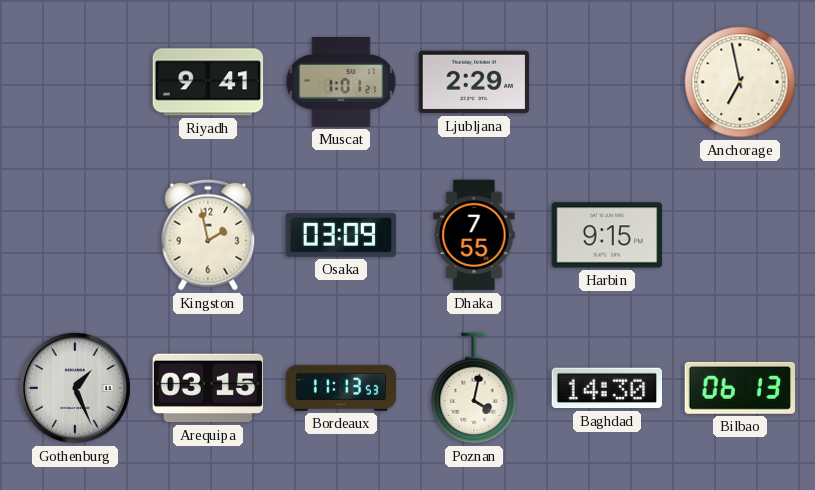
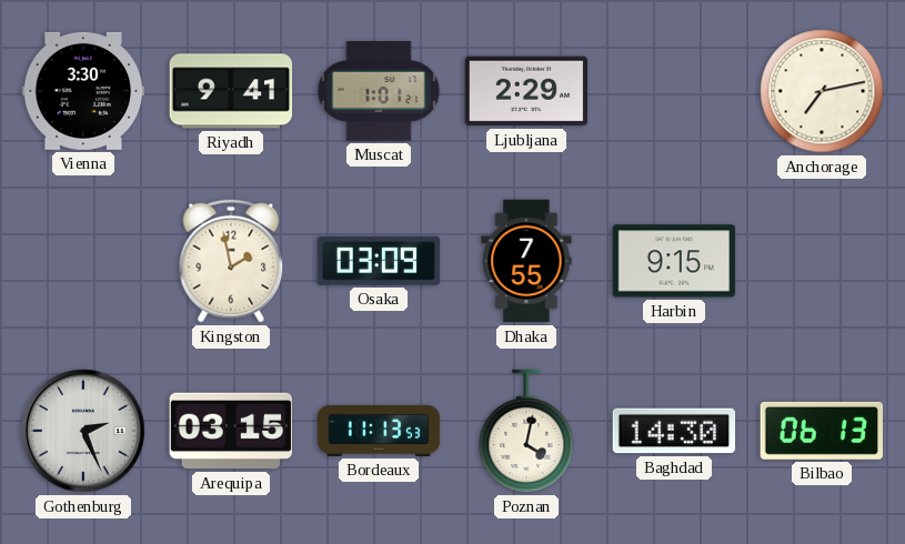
Vienna: none -> 3:30
Anchorage: 6:58 -> 7:13
Gothenburg: 1:26 -> 2:26
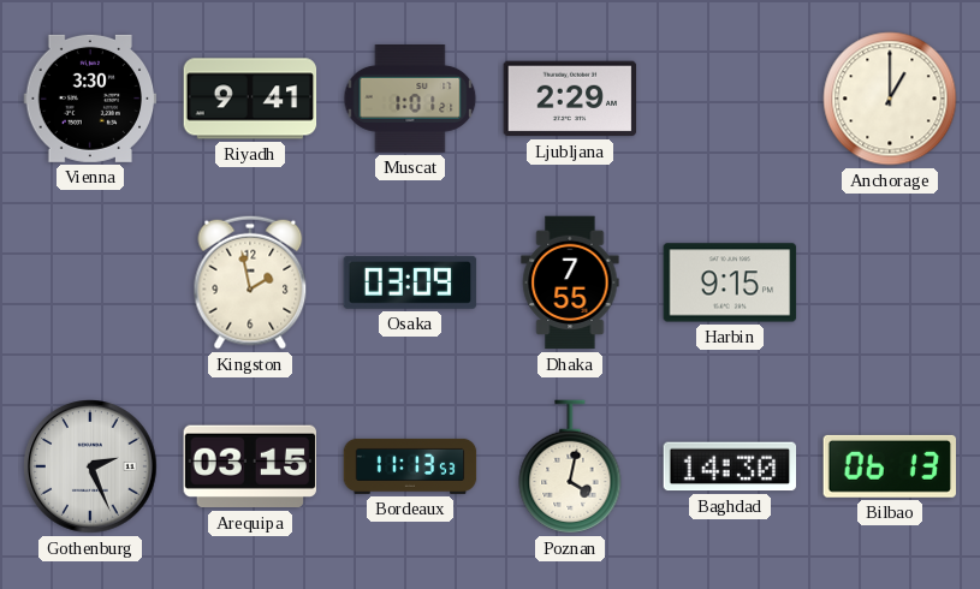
Anchorage: 7:13 -> 1:00
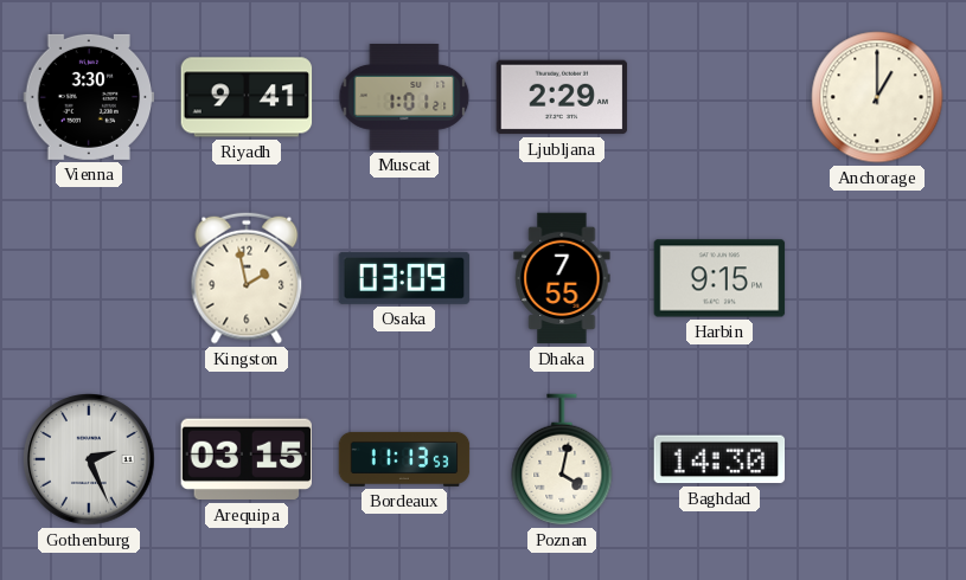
Bilbao: 06:13 -> none
